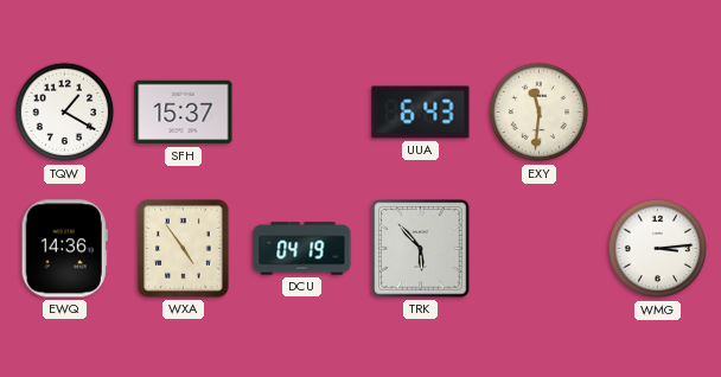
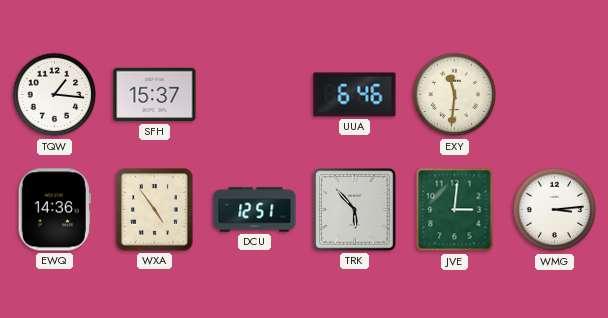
TQW: 1:20 -> 1:16
UUA: 6:43 -> 6:46
DCU: 04:19 -> 12:51
JVE: none -> 3:01
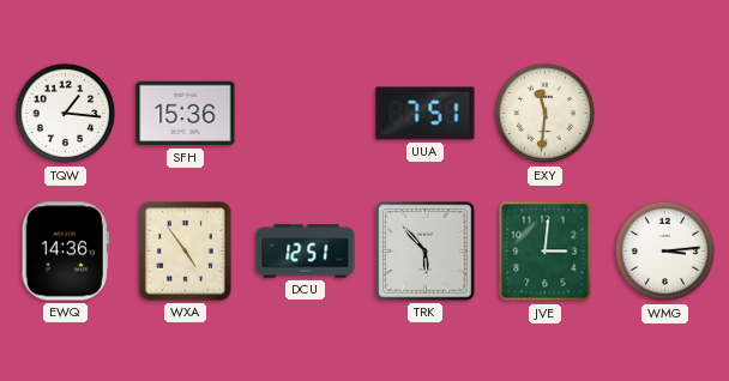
SFH: 15:37 -> 15:36
UUA: 6:46 -> 7:51
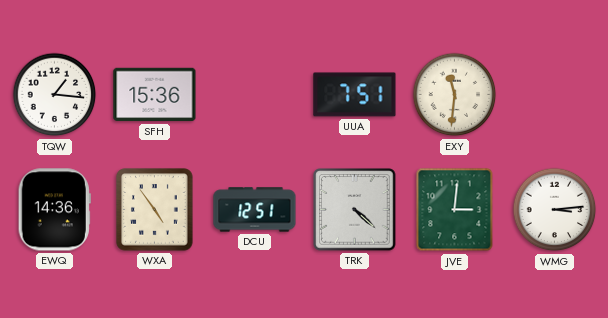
TRK: 5:53 -> 4:22
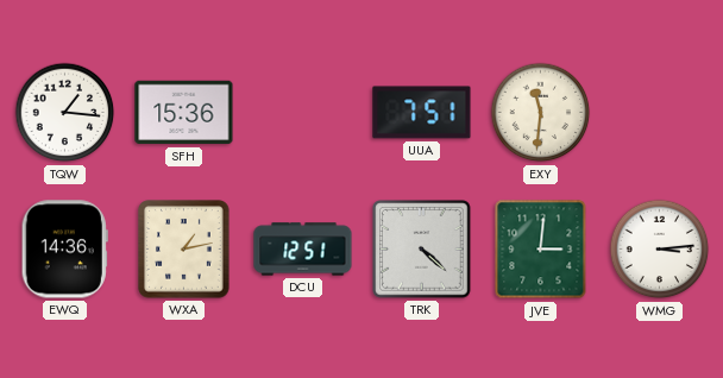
WXA: 4:54 -> 1:13
